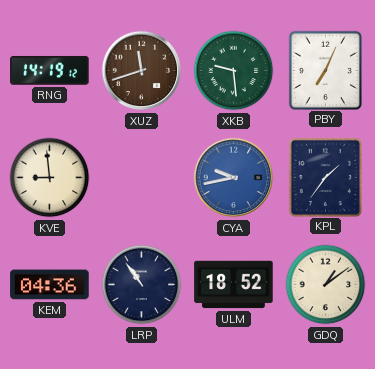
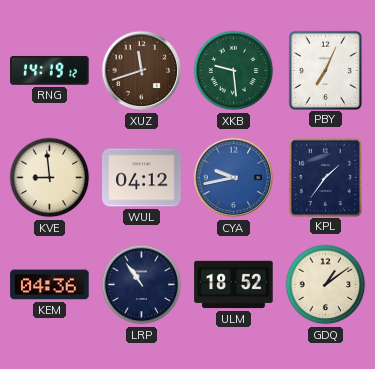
WUL: none -> 04:12
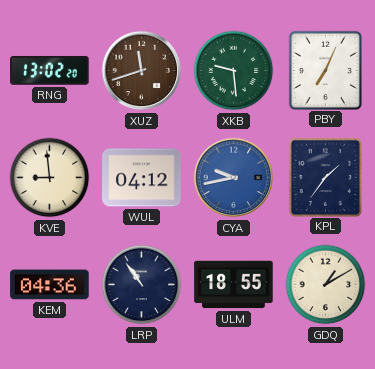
RNG: 14:19 -> 13:02
ULM: 18:52 -> 18:55
GDQ: 1:09 -> 1:10
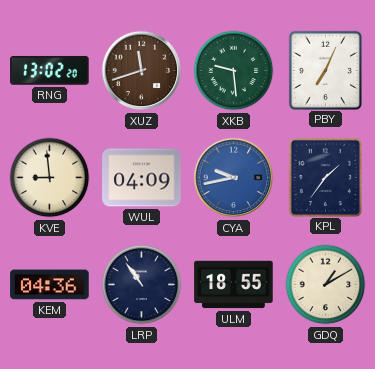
WUL: 04:12 -> 04:09
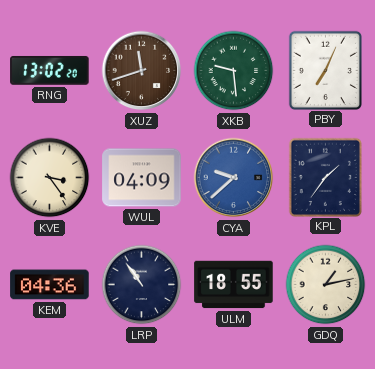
KVE: 8:59 -> 3:24
CYA: 9:43 -> 9:38
GDQ: 1:10 -> 1:13
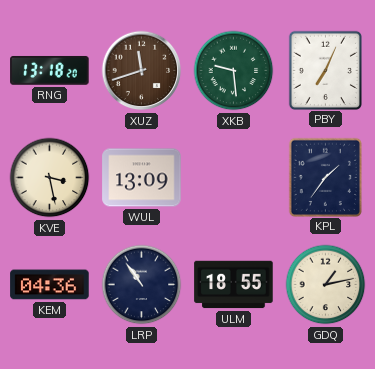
RNG: 13:02 -> 13:18
KVE: 3:24 -> 3:28
WUL: 04:09 -> 13:09
CYA: 9:38 -> none
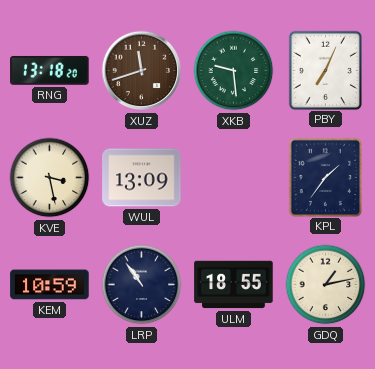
KEM: 04:36 -> 10:59
